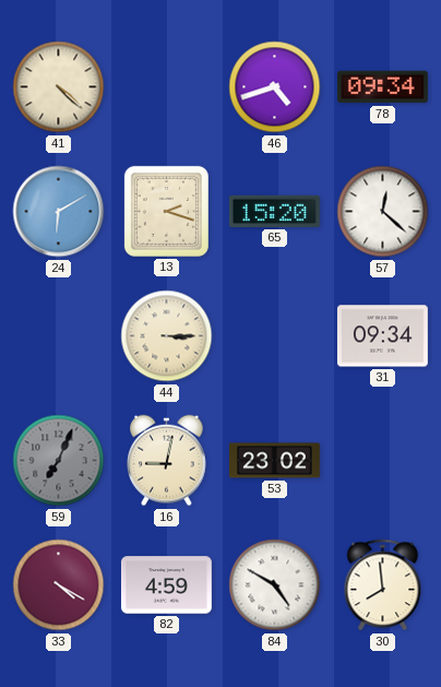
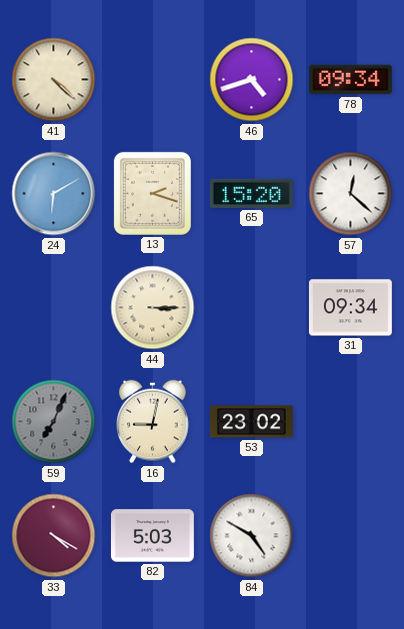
82: 4:59 -> 5:03
30: 7:59 -> none
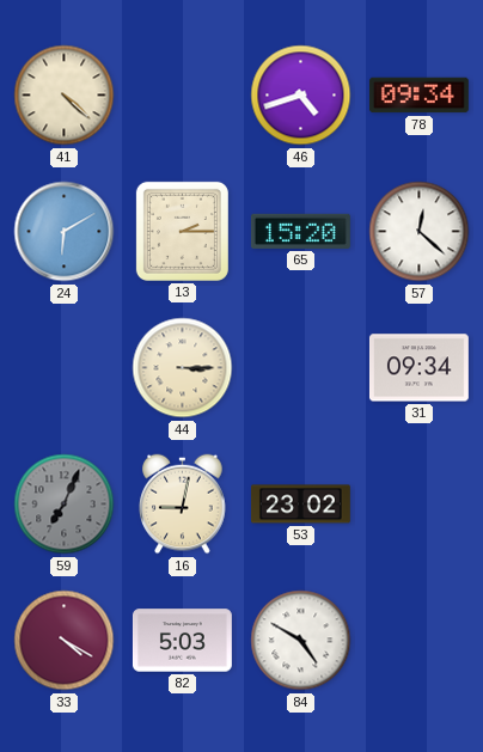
13: 2:18 -> 2:15
